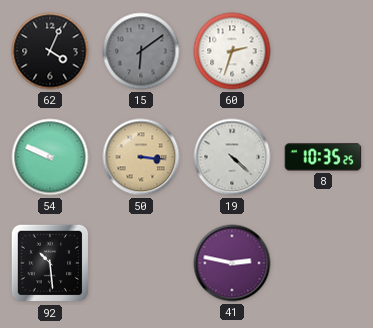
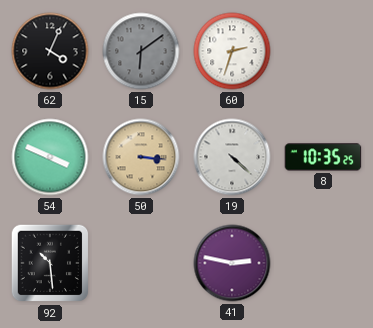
54: 9:49 -> 3:49
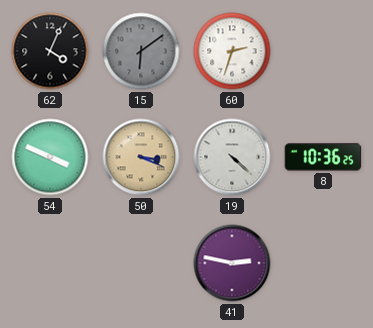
50: 3:16 -> 3:19
8: 10:35 -> 10:36
92: 10:29 -> none
